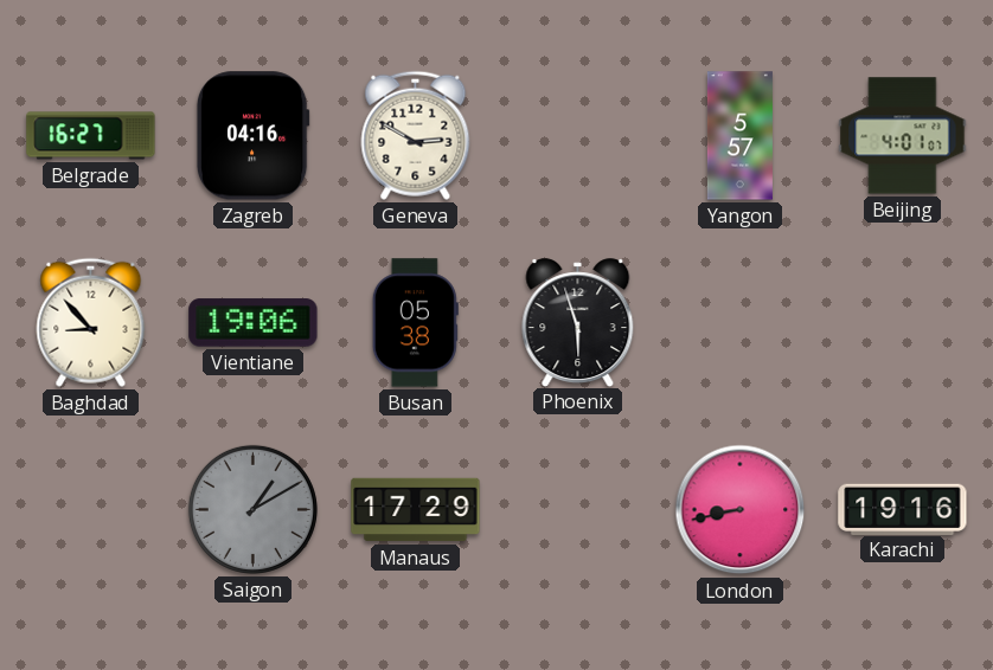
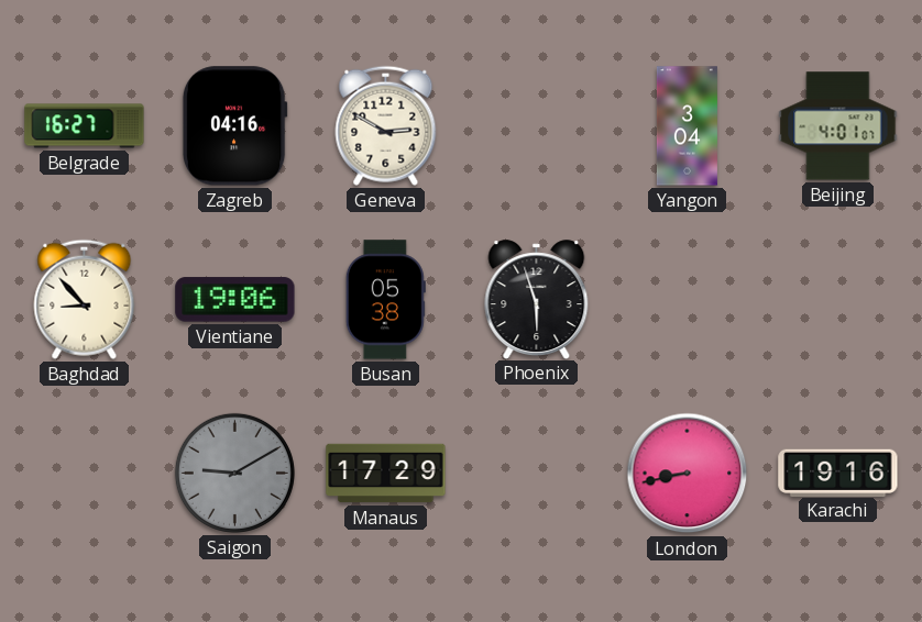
Yangon: 5:57 -> 3:04
Saigon: 1:10 -> 9:10
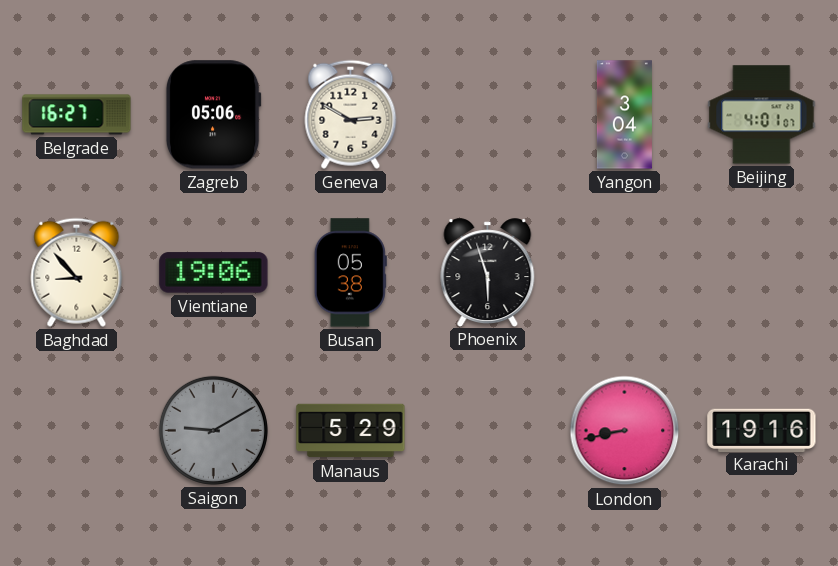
Zagreb: 04:16 -> 05:06
Manaus: 17:29 -> 5:29
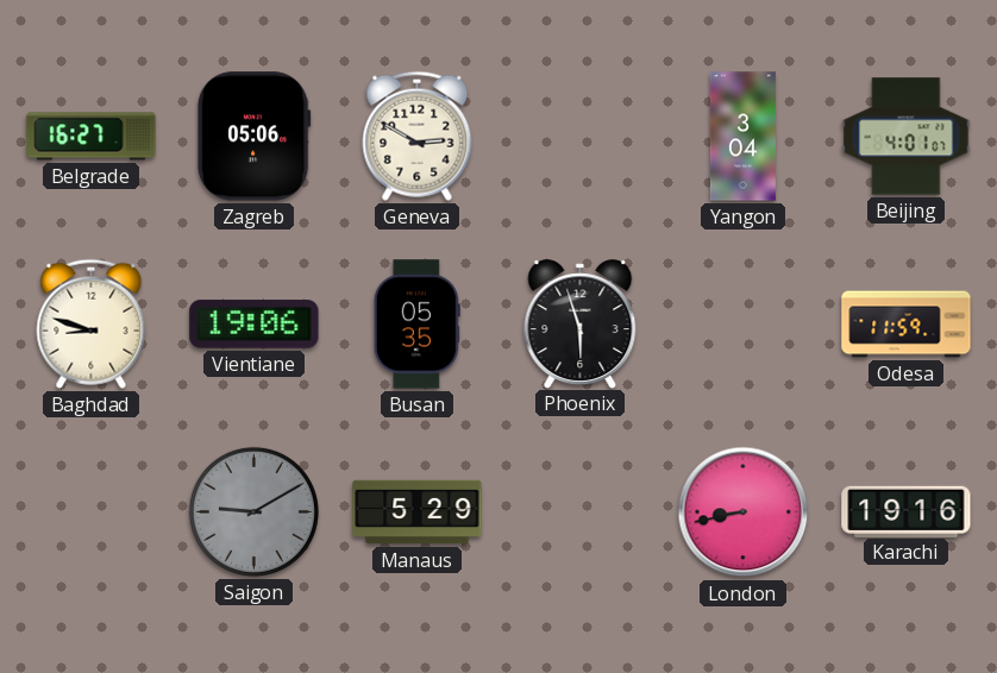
Baghdad: 8:53 -> 8:48
Busan: 05:38 -> 05:35
Odesa: none -> 11:59
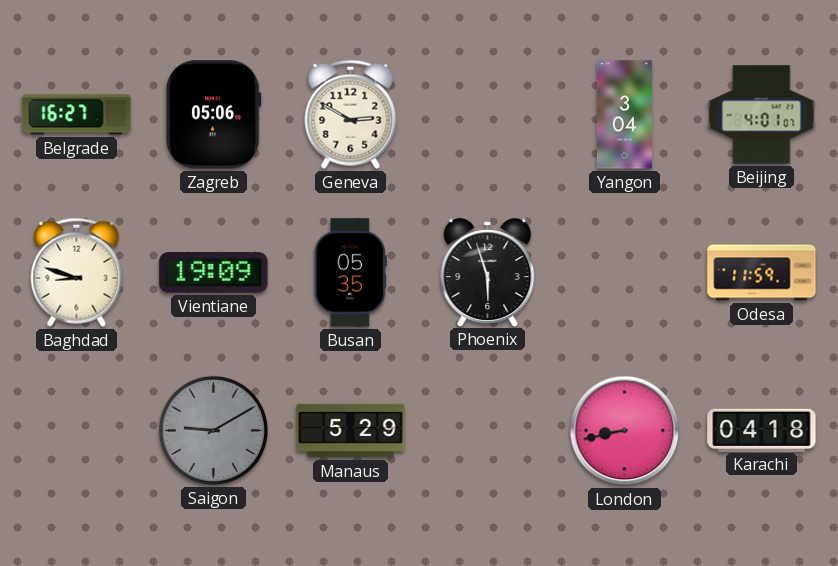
Vientiane: 19:06 -> 19:09
Karachi: 19:16 -> 04:18
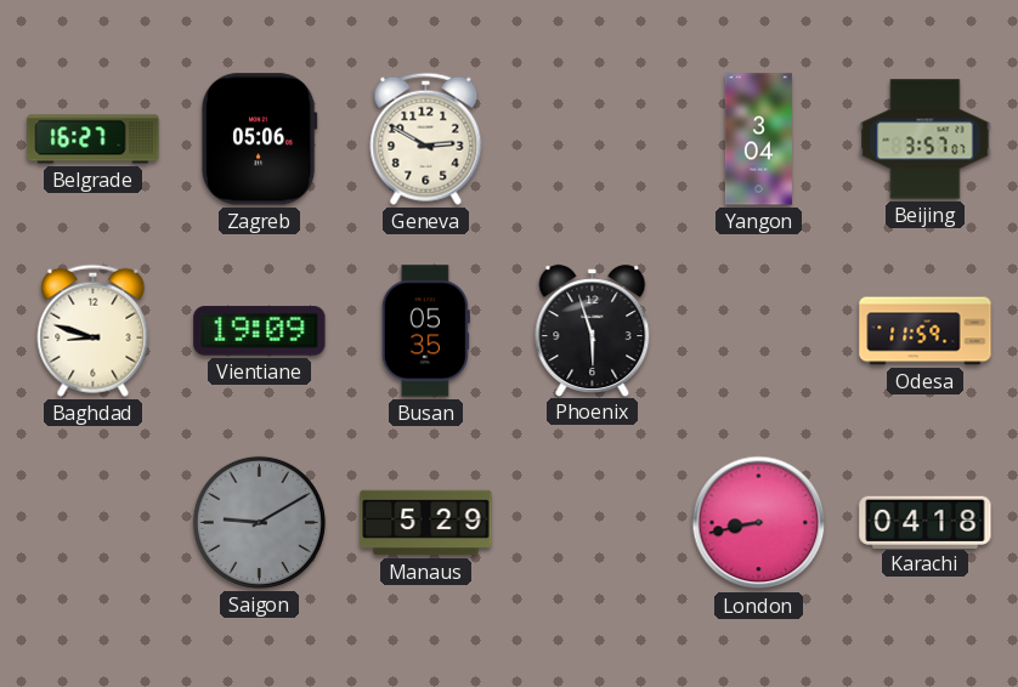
Beijing: 4:01 -> 3:57
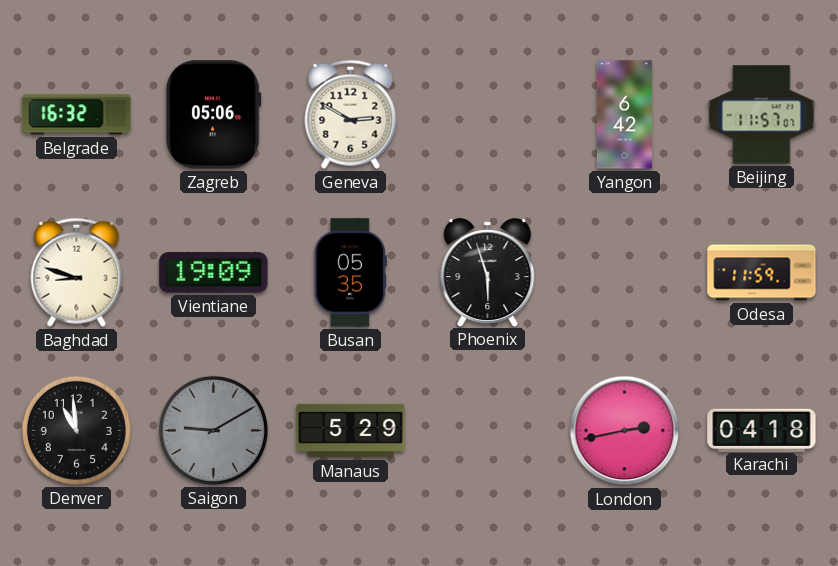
Belgrade: 16:27 -> 16:32
Yangon: 3:04 -> 6:42
Beijing: 3:57 -> 11:57
Denver: none -> 10:59
London: 8:43 -> 2:43
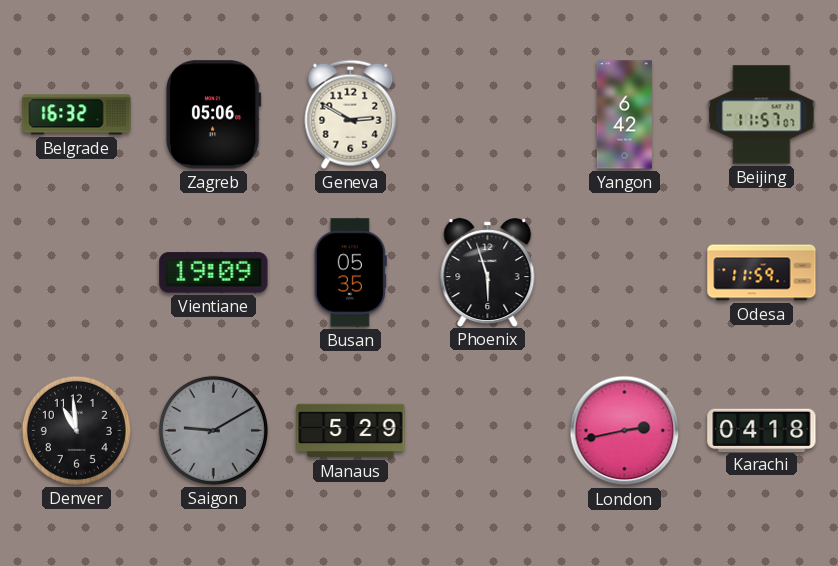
Baghdad: 8:48 -> none
